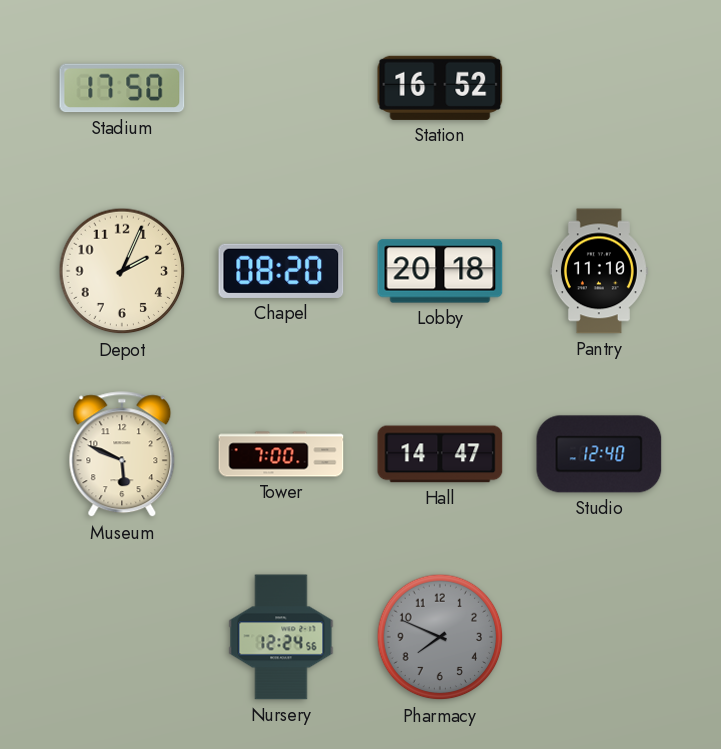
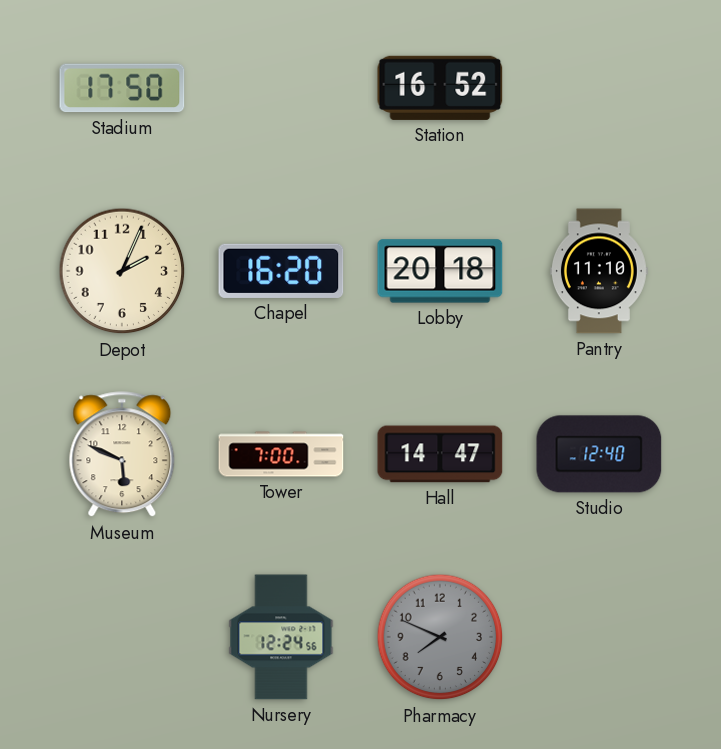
Chapel: 08:20 -> 16:20
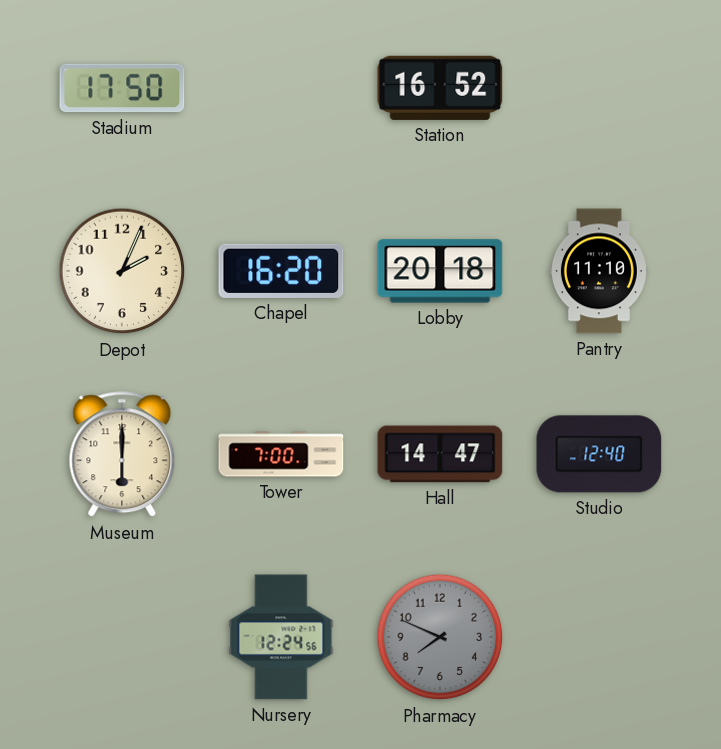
Museum: 5:49 -> 6:00
